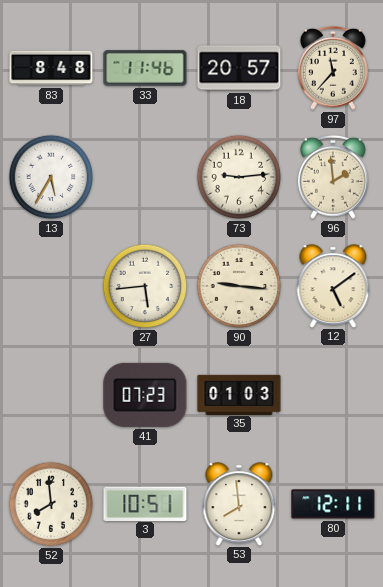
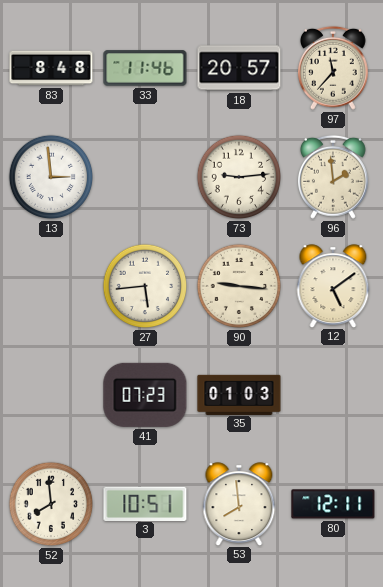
13: 5:35 -> 2:59
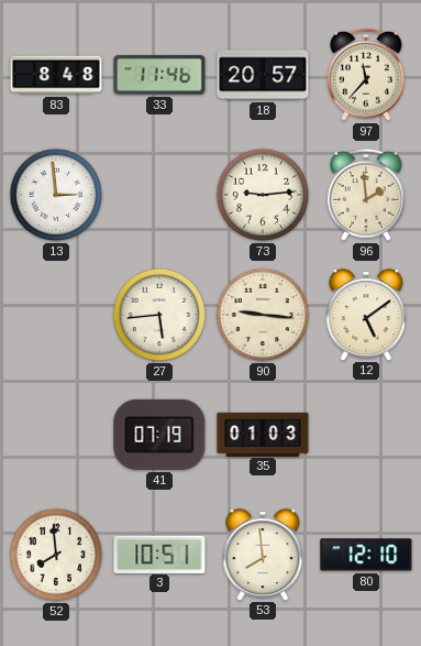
41: 07:23 -> 07:19
80: 12:11 -> 12:10
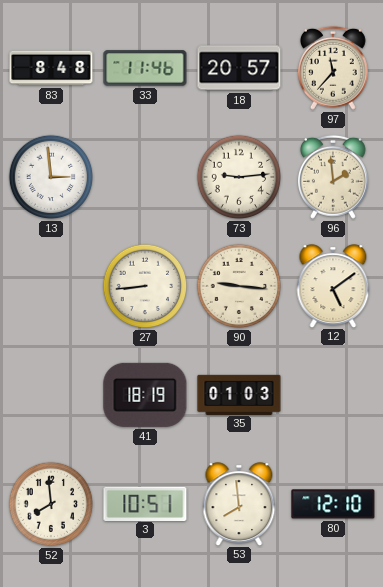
27: 5:44 -> 8:44
41: 07:19 -> 18:19
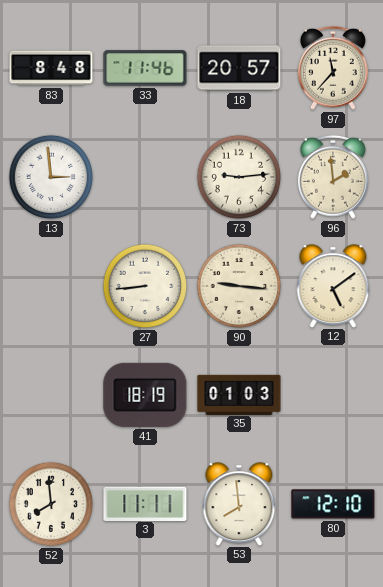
3: 10:51 -> 11:11
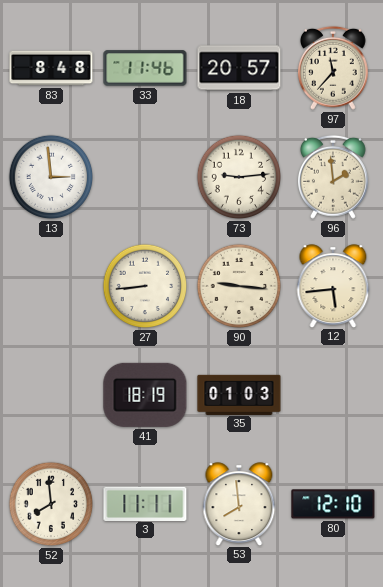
12: 5:09 -> 5:44
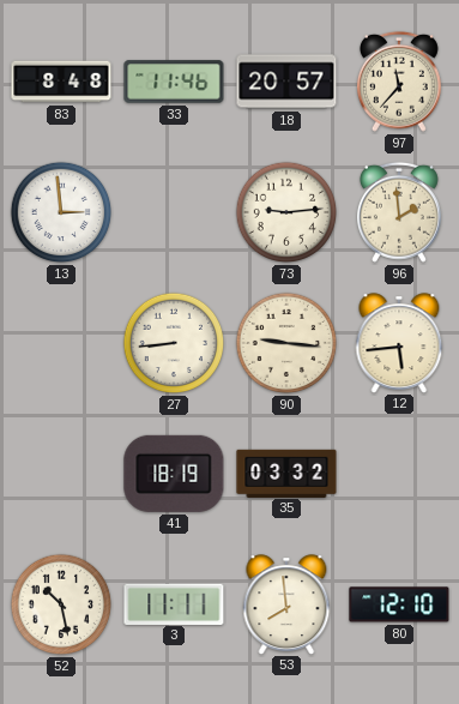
35: 01:03 -> 03:32
52: 7:59 -> 10:28
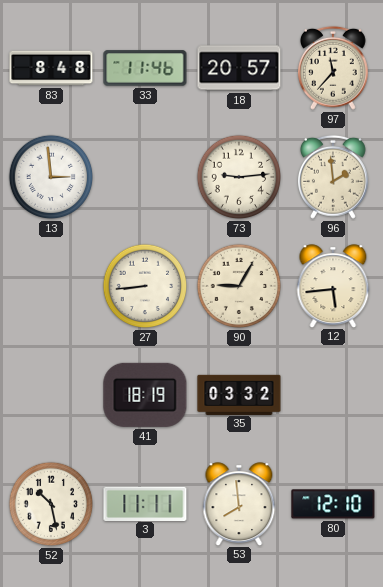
90: 9:16 -> 9:05
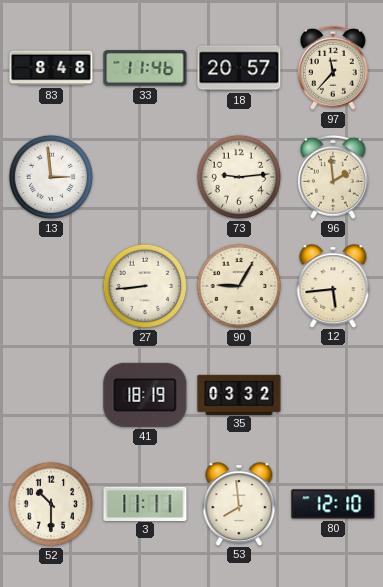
52: 10:28 -> 10:30
